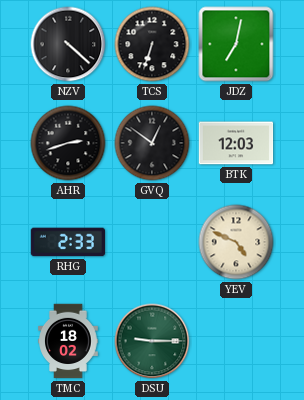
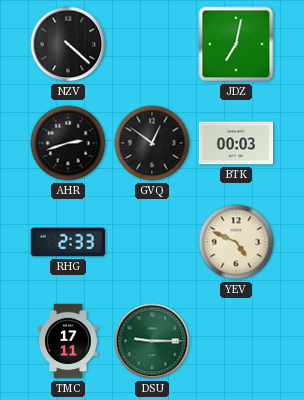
TCS: 6:33 -> none
BTK: 12:03 -> 00:03
TMC: 18:02 -> 17:11
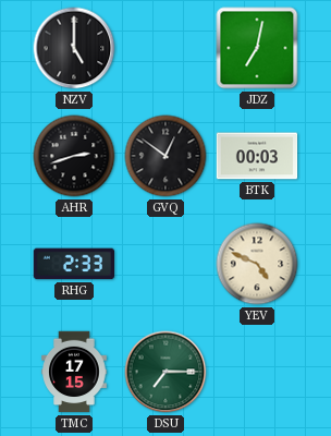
NZV: 4:22 -> 5:00
TMC: 17:11 -> 17:15
DSU: 9:15 -> 7:15
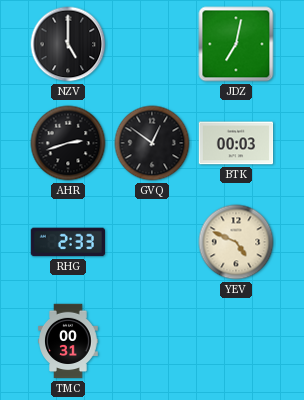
TMC: 17:15 -> 00:31
DSU: 7:15 -> none
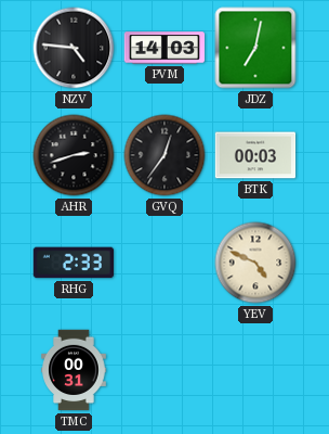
NZV: 5:00 -> 4:46
PVM: none -> 14:03
GVQ: 12:51 -> 12:36
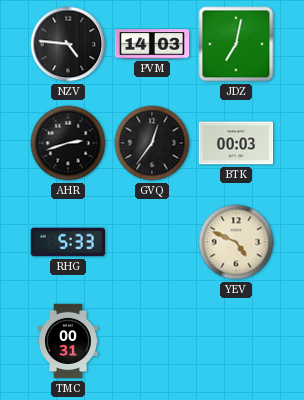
RHG: 2:33 -> 5:33
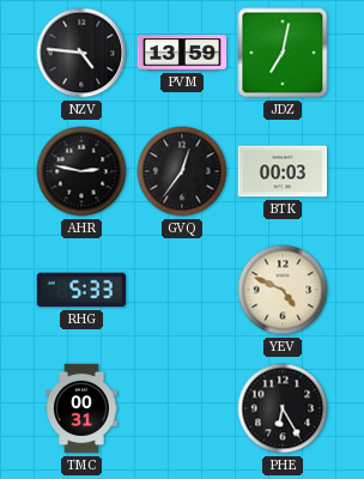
PVM: 14:03 -> 13:59
AHR: 2:42 -> 2:47
PHE: none -> 6:25
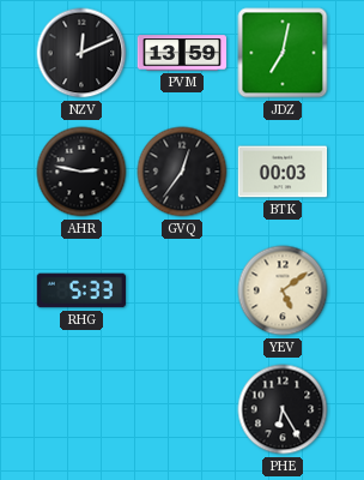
NZV: 4:46 -> 12:11
YEV: 4:49 -> 5:09
TMC: 00:31 -> none
